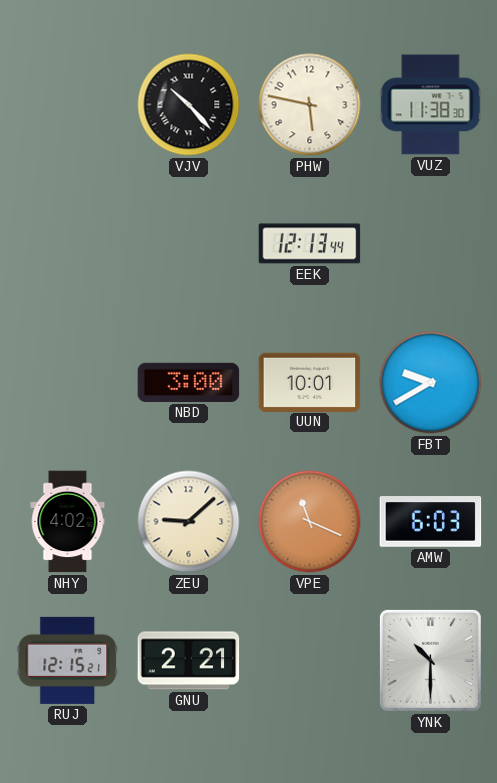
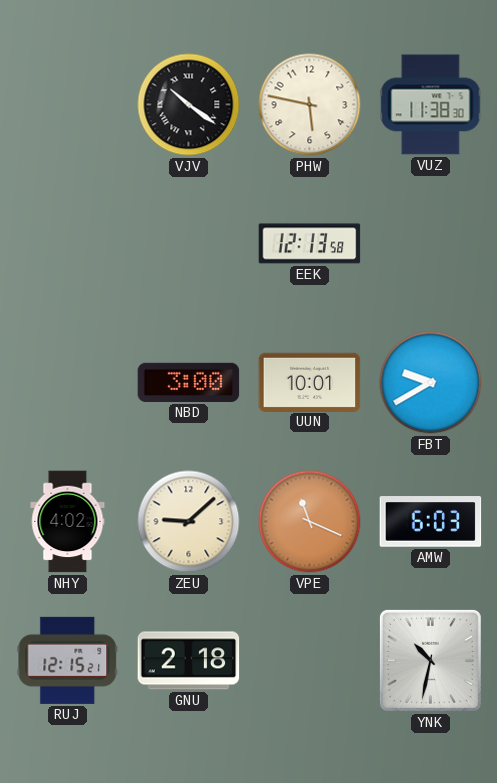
VJV: 10:23 -> 10:21
EEK: 12:13:44 -> 12:13:58
GNU: 2:21 -> 2:18
YNK: 10:30 -> 10:32
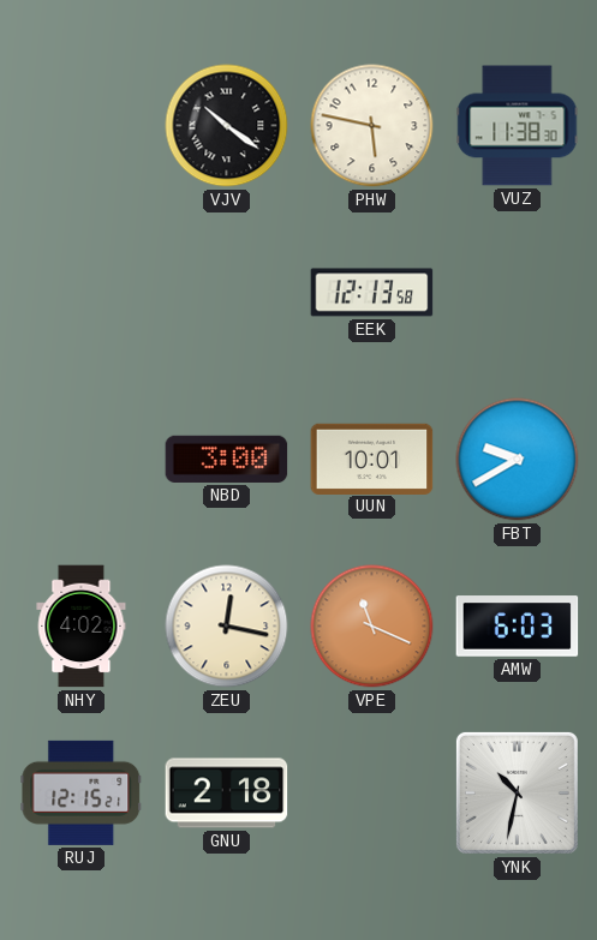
ZEU: 9:08 -> 12:17
